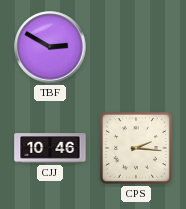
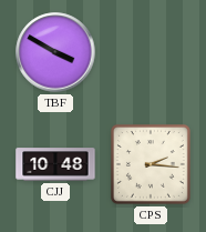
TBF: 2:50 -> 3:50
CJJ: 10:46 -> 10:48
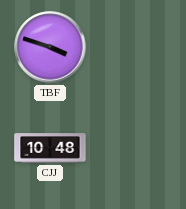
TBF: 3:50 -> 3:48
CPS: 2:16 -> none
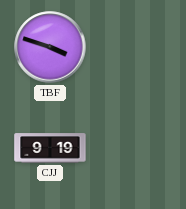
CJJ: 10:48 -> 9:19
